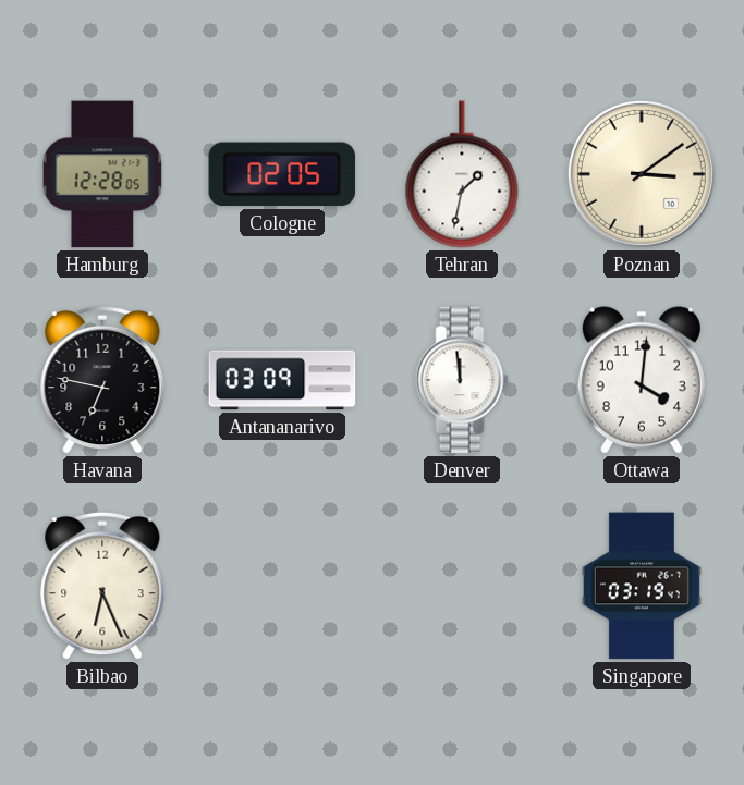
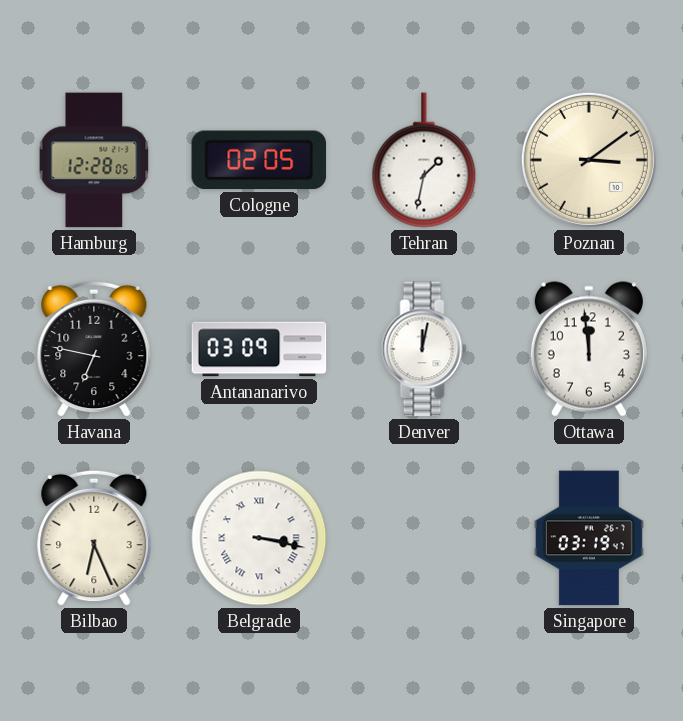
Denver: 11:59 -> 12:02
Ottawa: 4:01 -> 11:59
Belgrade: none -> 3:17
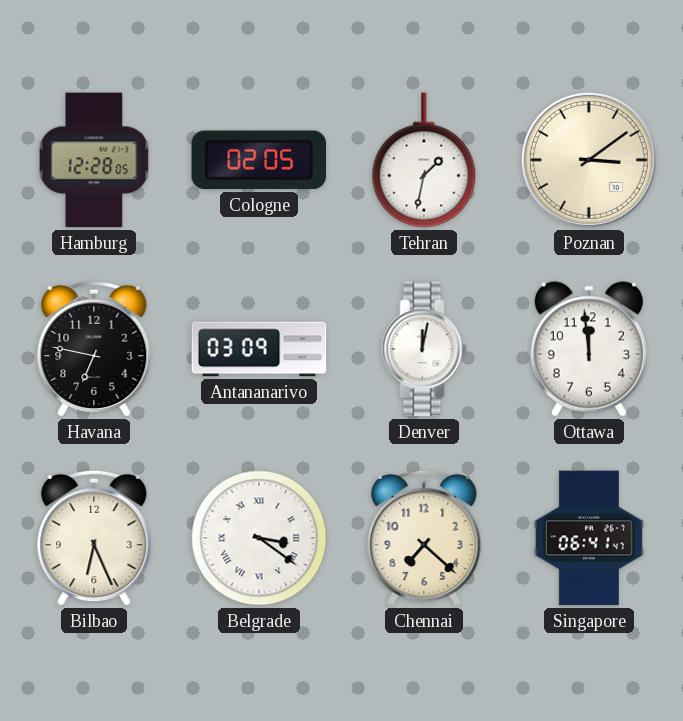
Belgrade: 3:17 -> 3:21
Chennai: none -> 7:22
Singapore: 03:19 -> 06:41
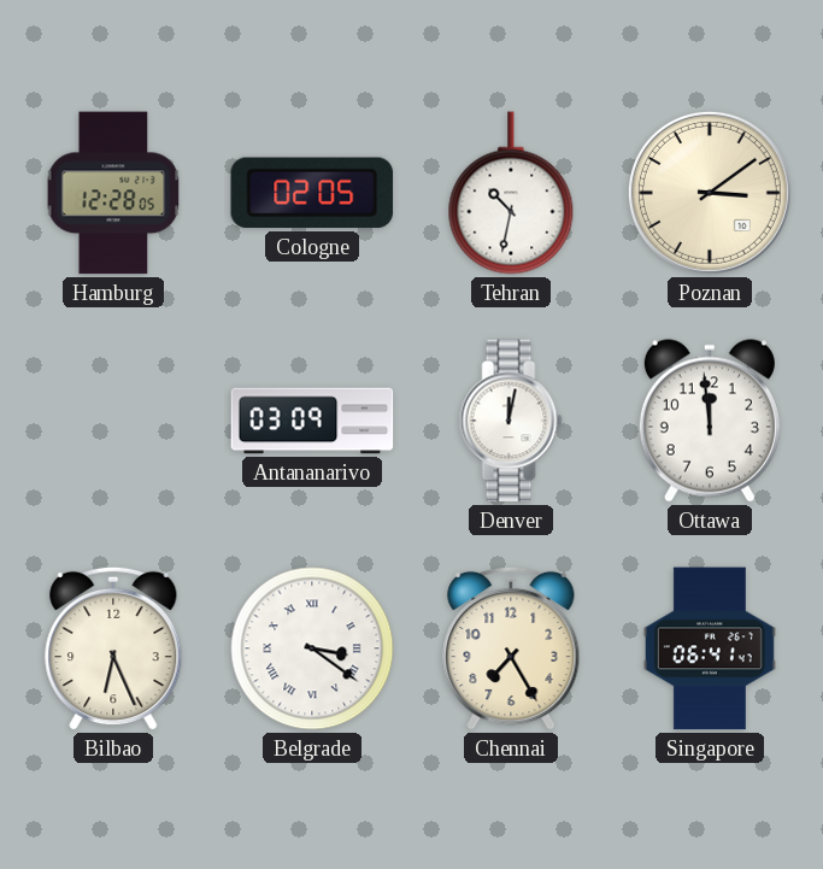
Tehran: 1:32 -> 10:32
Havana: 6:47 -> none
Chennai: 7:22 -> 7:25
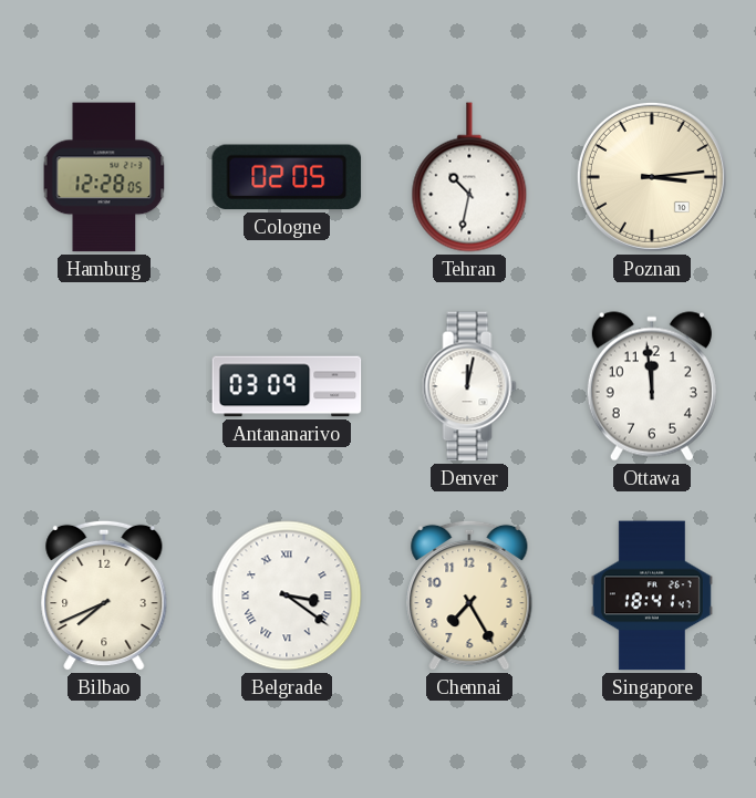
Poznan: 3:09 -> 3:14
Bilbao: 6:26 -> 7:41
Singapore: 06:41 -> 18:41
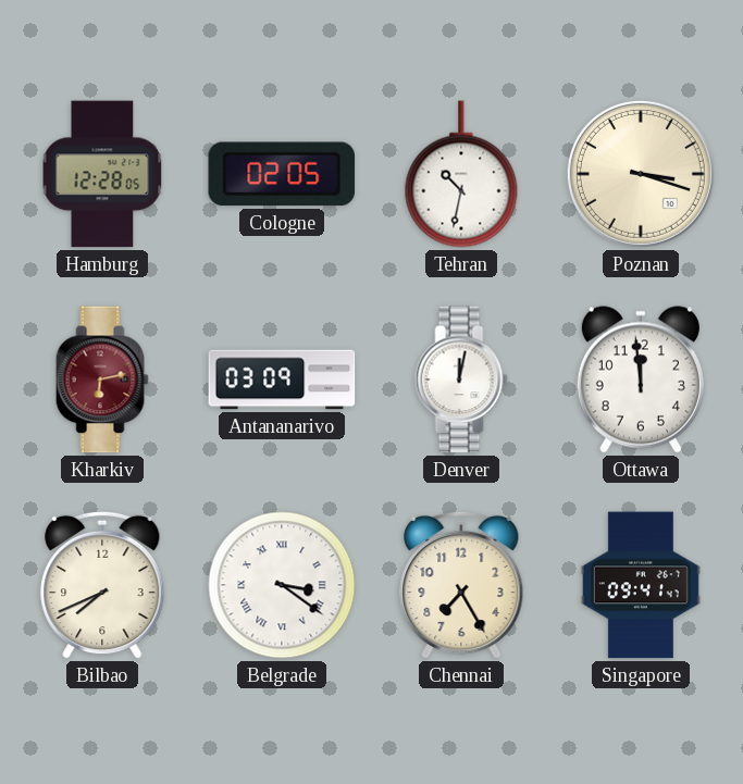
Poznan: 3:14 -> 3:18
Kharkiv: none -> 6:13
Singapore: 18:41 -> 09:41
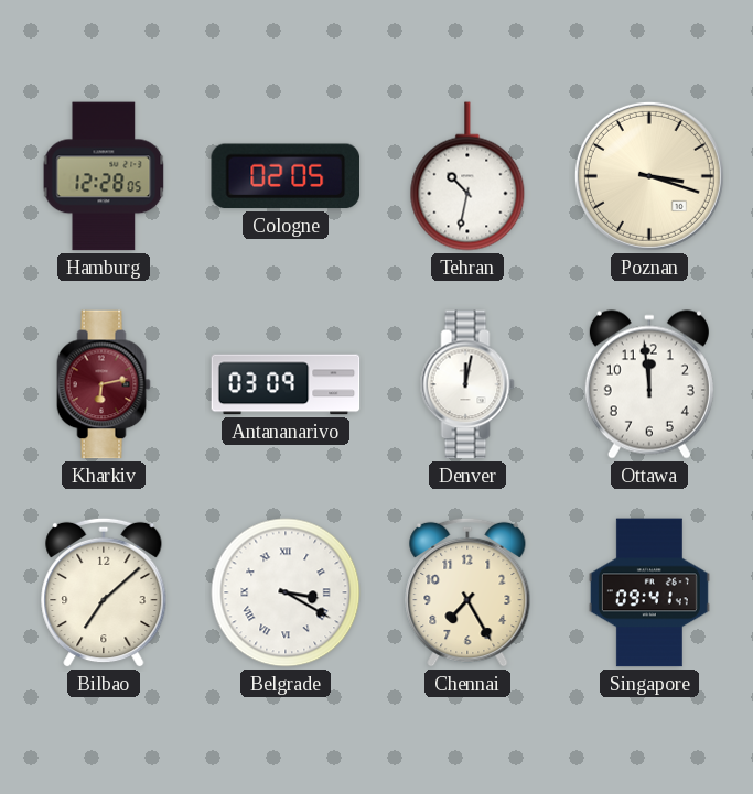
Bilbao: 7:41 -> 7:08
Belgrade: 3:21 -> 3:20
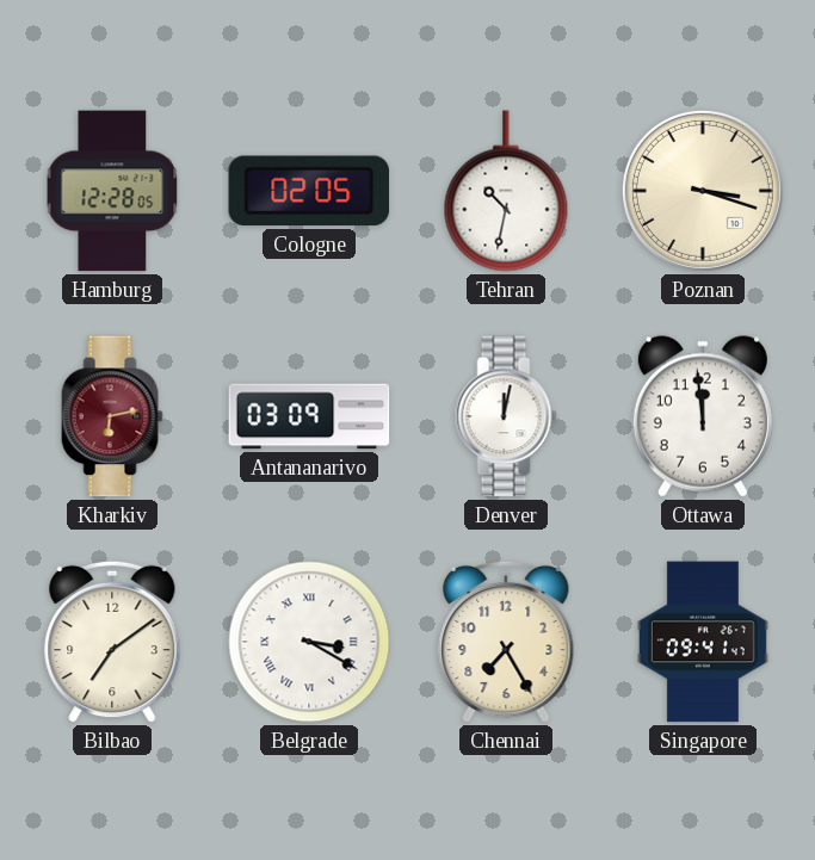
Bilbao: 7:08 -> 7:09
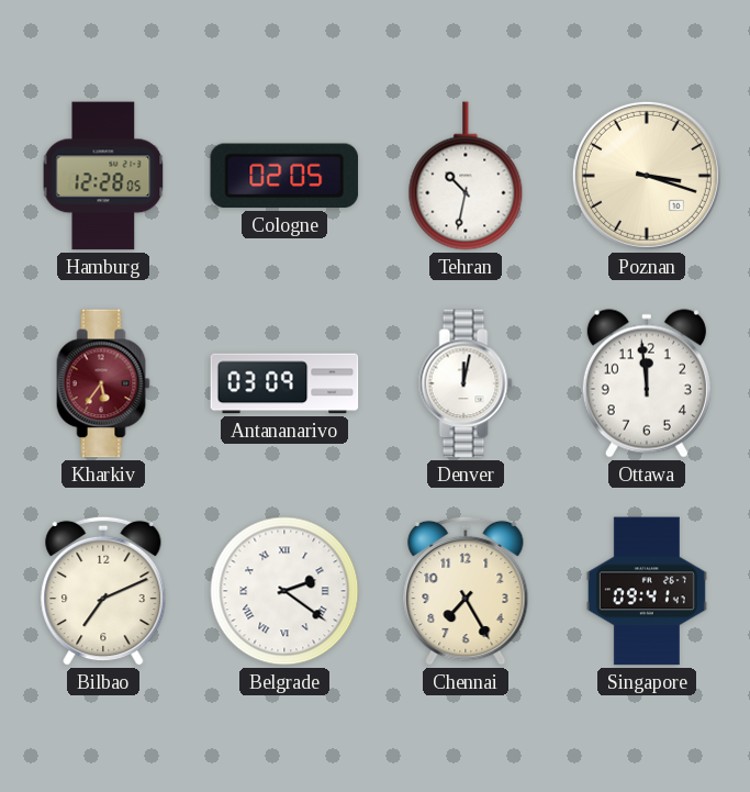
Kharkiv: 6:13 -> 5:36
Bilbao: 7:09 -> 7:11
Belgrade: 3:20 -> 2:21
